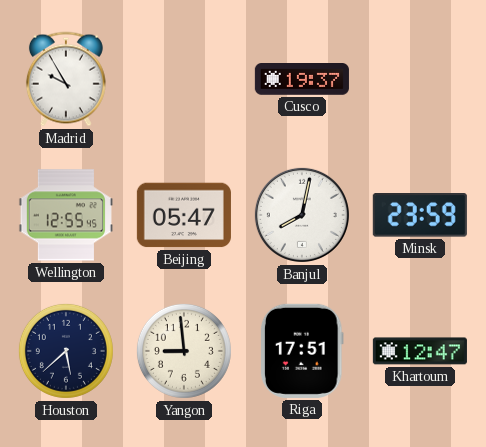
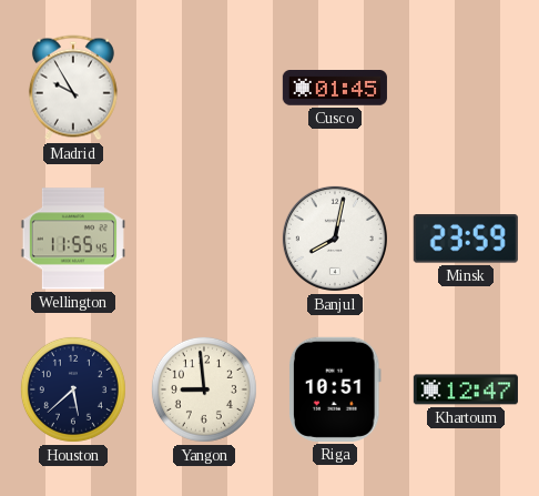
Cusco: 19:37 -> 01:45
Wellington: 12:55 -> 11:55
Beijing: 05:47 -> none
Riga: 17:51 -> 10:51
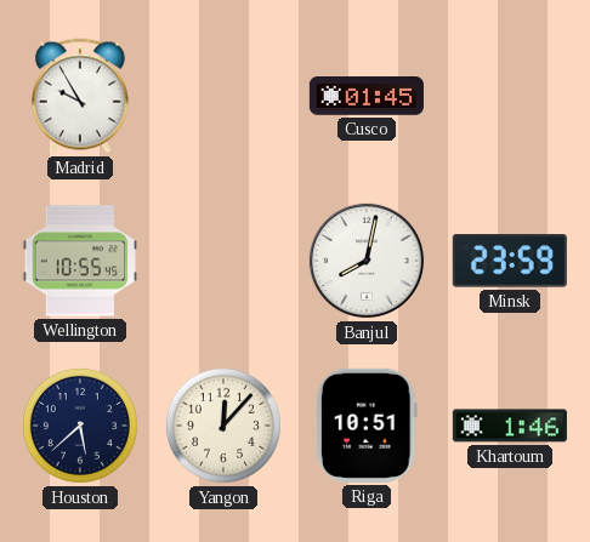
Wellington: 11:55 -> 10:55
Yangon: 8:59 -> 12:07
Khartoum: 12:47 -> 1:46
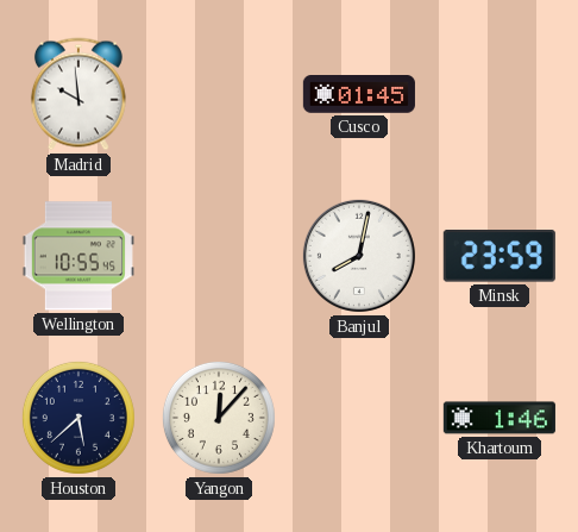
Madrid: 9:55 -> 9:59
Riga: 10:51 -> none
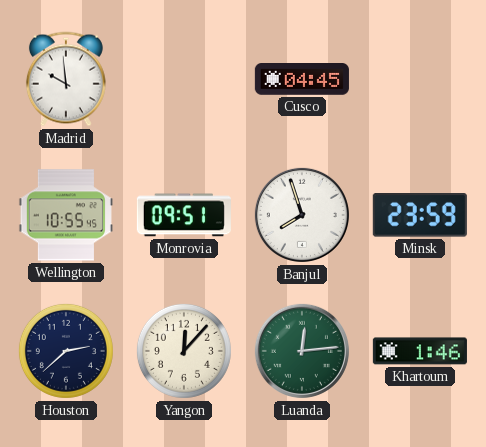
Cusco: 01:45 -> 04:45
Monrovia: none -> 09:51
Banjul: 8:02 -> 7:57
Houston: 5:38 -> 2:38
Luanda: none -> 12:14
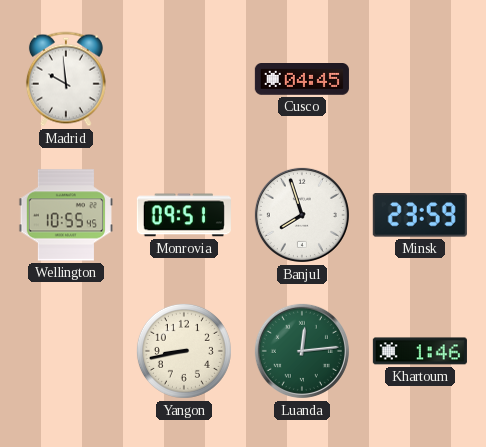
Houston: 2:38 -> none
Yangon: 12:07 -> 8:43
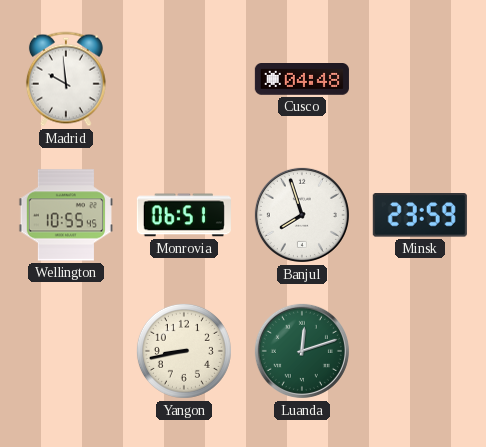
Cusco: 04:45 -> 04:48
Monrovia: 09:51 -> 06:51
Luanda: 12:14 -> 12:12
Khartoum: 1:46 -> none
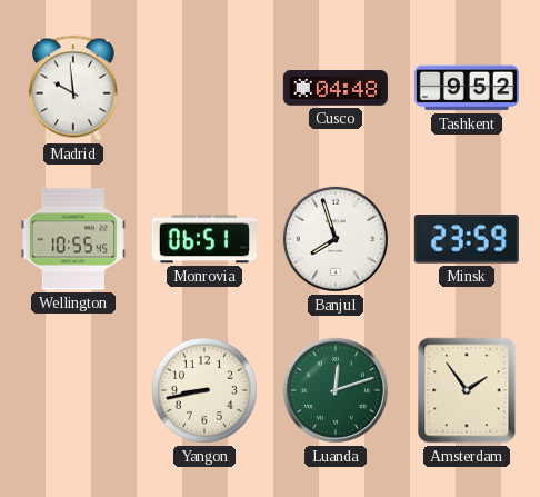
Tashkent: none -> 9:52
Amsterdam: none -> 1:54
